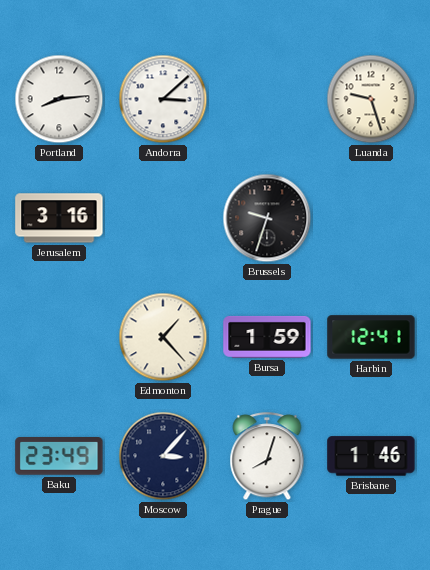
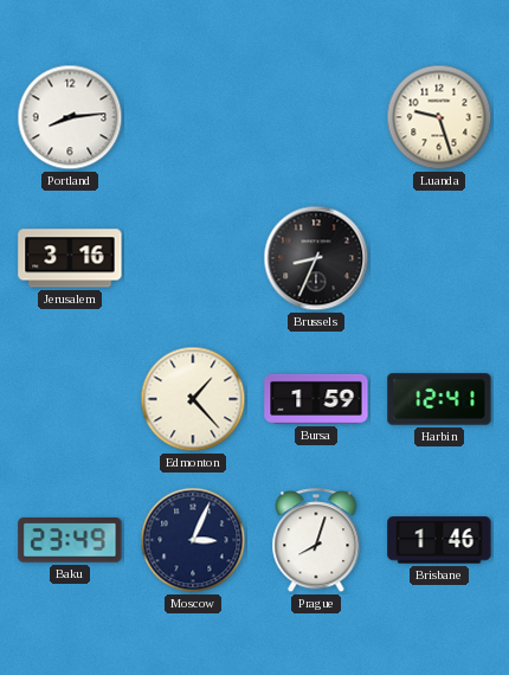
Andorra: 3:08 -> none
Brussels: 9:33 -> 8:34
Moscow: 3:07 -> 3:04
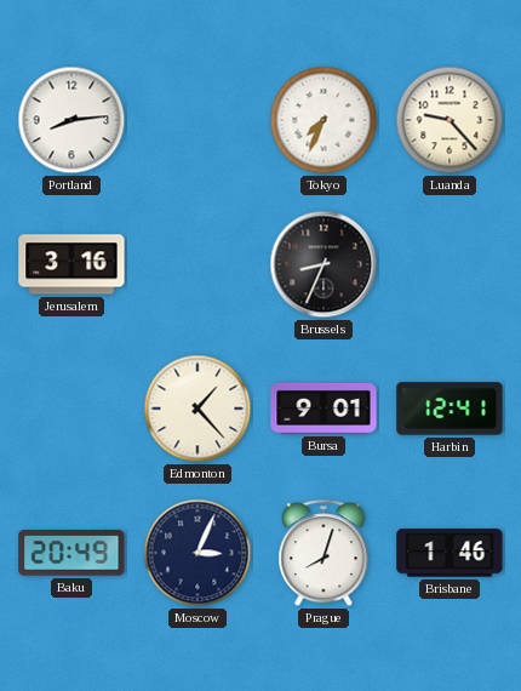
Tokyo: none -> 7:34
Luanda: 9:27 -> 9:23
Bursa: 1:59 -> 9:01
Baku: 23:49 -> 20:49
